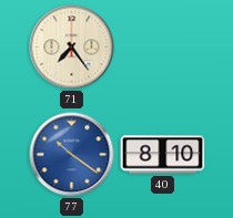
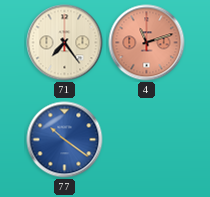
4: none -> 11:12
40: 8:10 -> none
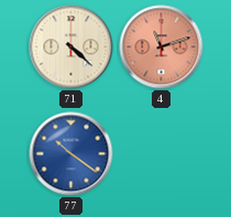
71: 7:24 -> 4:22
